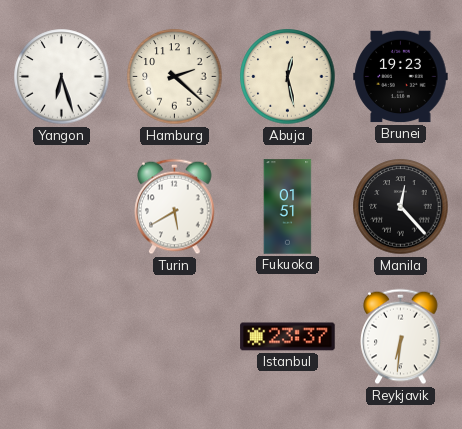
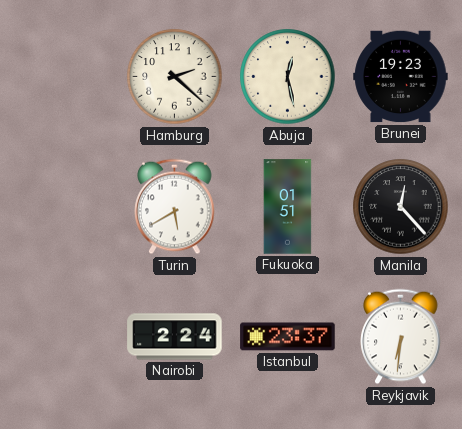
Yangon: 6:27 -> none
Nairobi: none -> 2:24
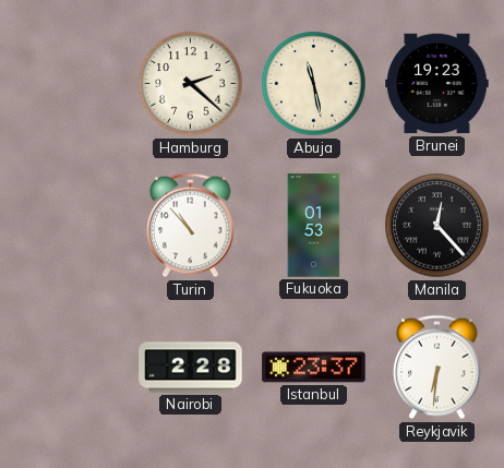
Abuja: 12:28 -> 11:28
Turin: 5:40 -> 10:53
Fukuoka: 01:51 -> 01:53
Nairobi: 2:24 -> 2:28
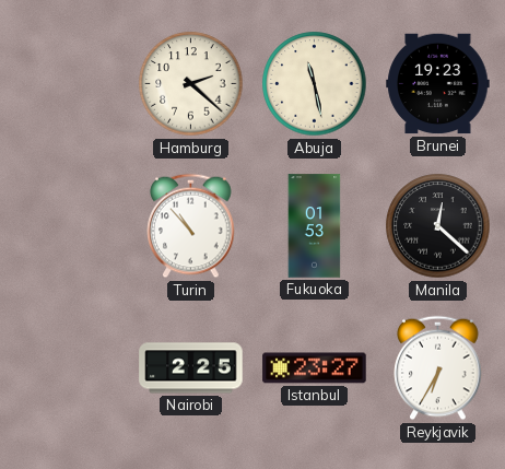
Manila: 12:23 -> 12:22
Nairobi: 2:28 -> 2:25
Istanbul: 23:37 -> 23:27
Reykjavik: 6:31 -> 6:35
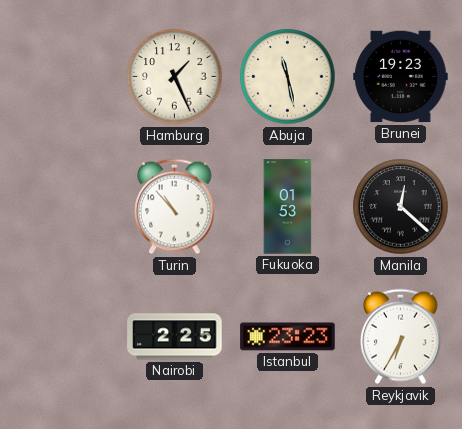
Hamburg: 2:22 -> 1:26
Istanbul: 23:27 -> 23:23
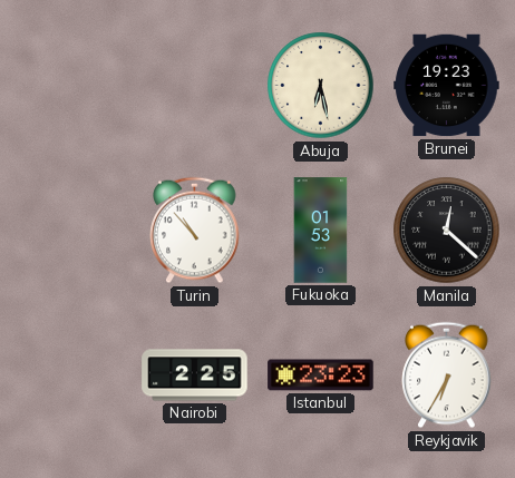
Hamburg: 1:26 -> none
Abuja: 11:28 -> 6:28
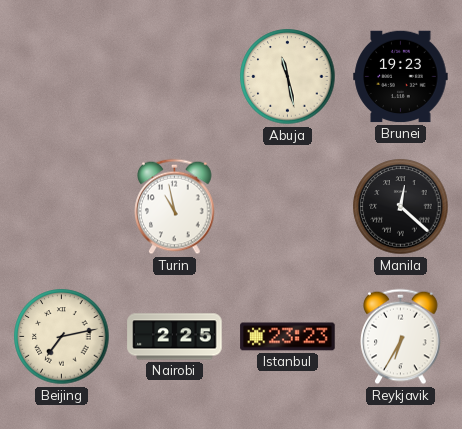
Abuja: 6:28 -> 11:28
Turin: 10:53 -> 10:58
Fukuoka: 01:53 -> none
Beijing: none -> 7:13
